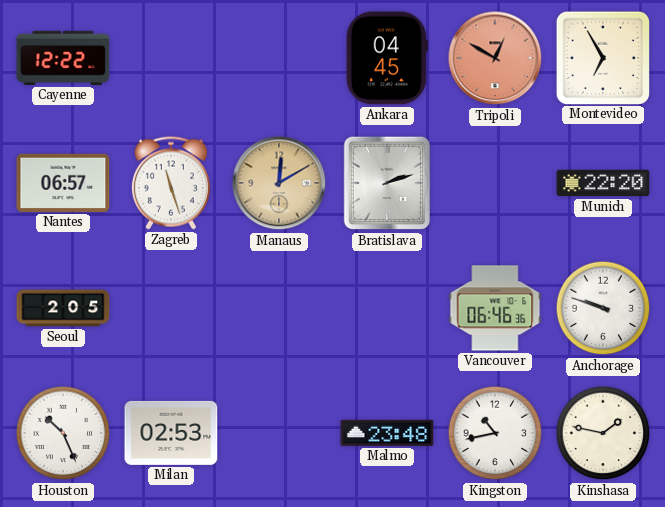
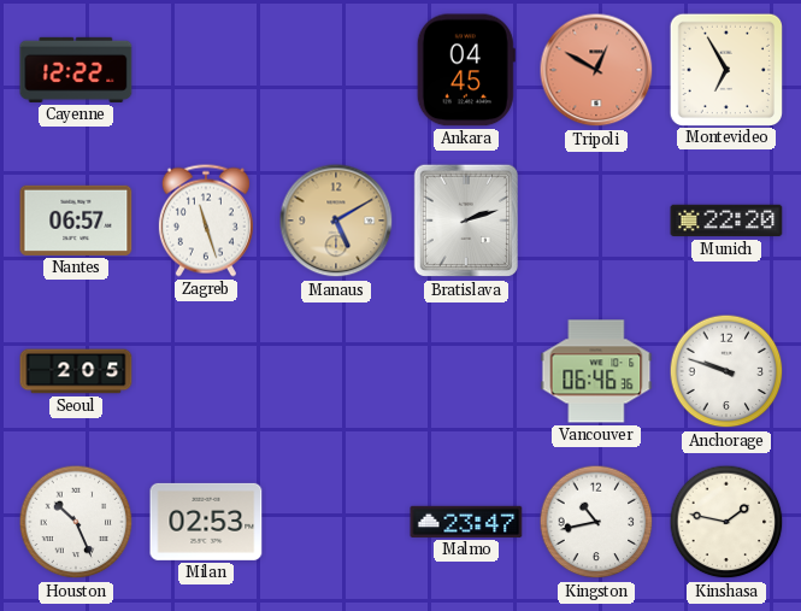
Manaus: 12:10 -> 5:10
Malmo: 23:48 -> 23:47
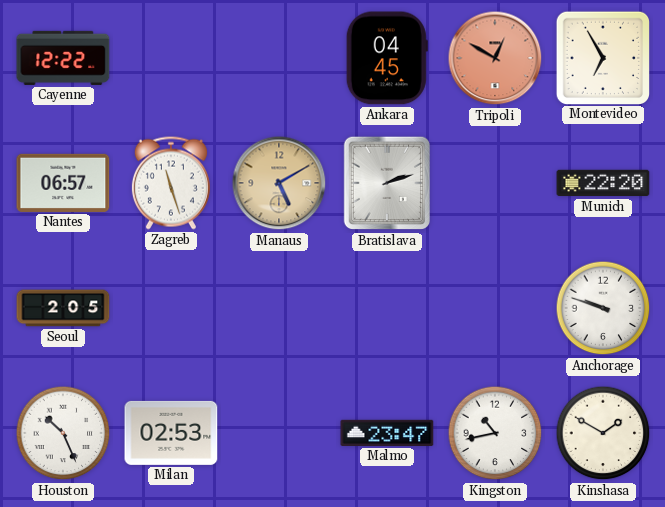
Vancouver: 06:46 -> none
Kinshasa: 1:47 -> 1:50
